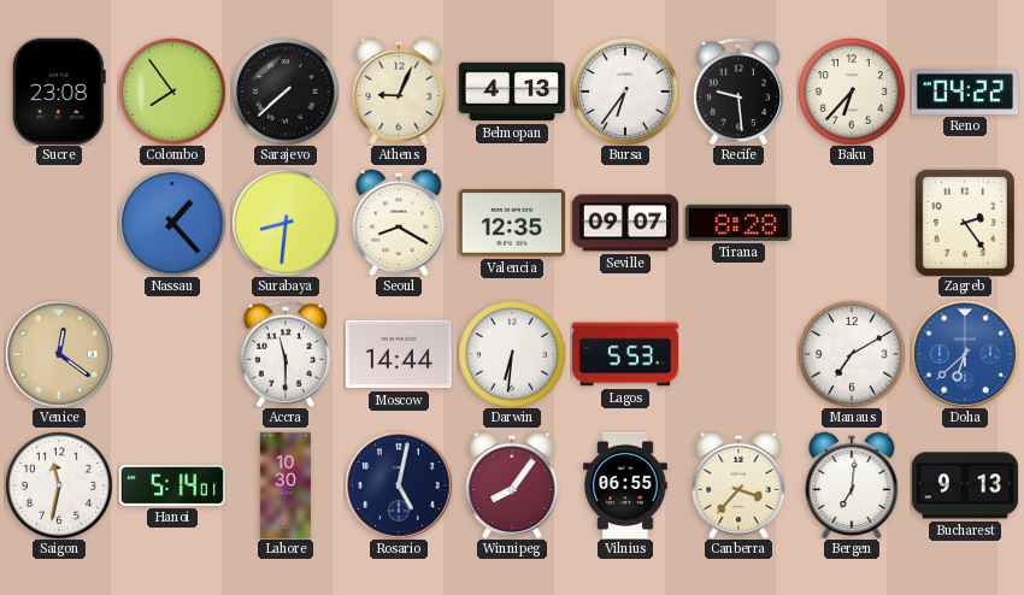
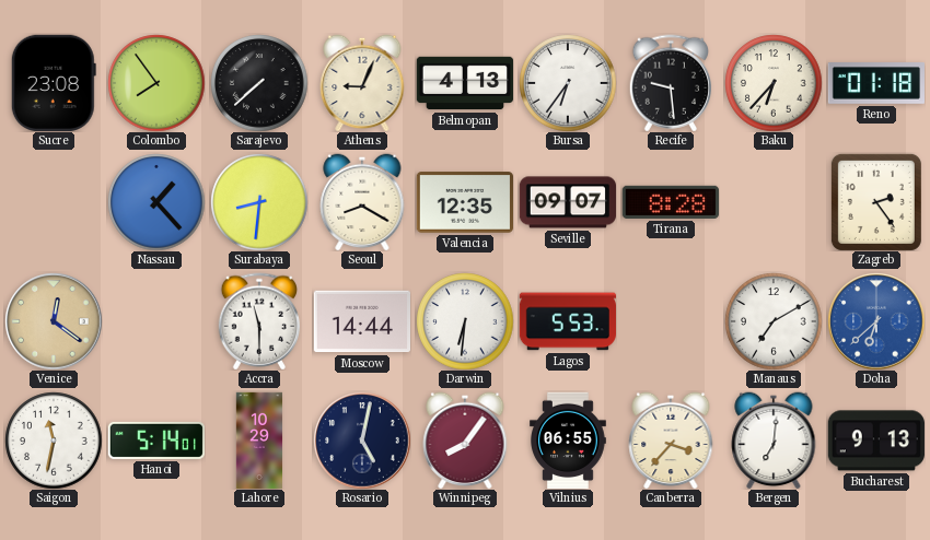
Reno: 04:22 -> 01:18
Lahore: 10:30 -> 10:29
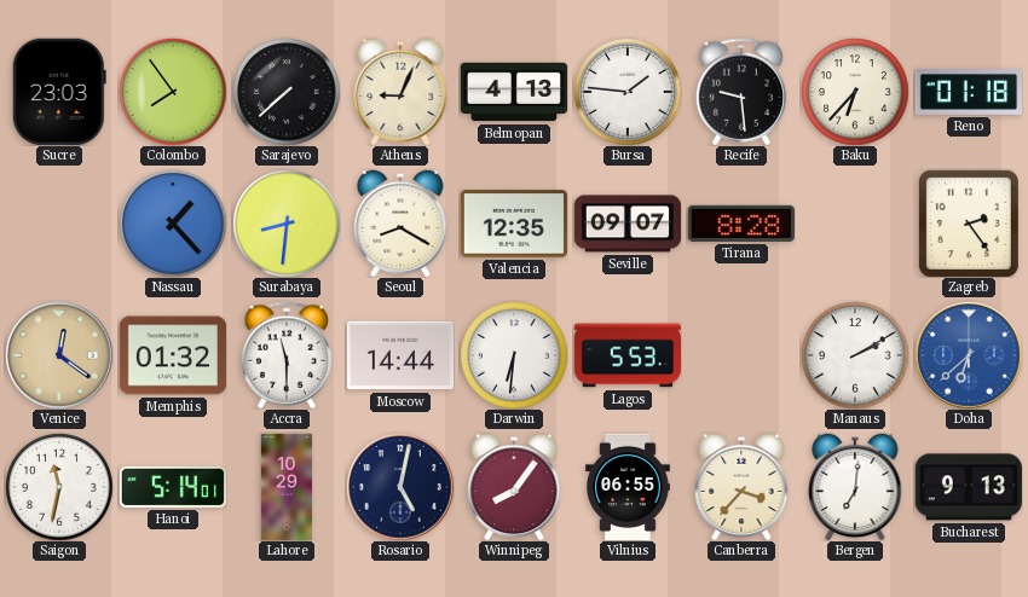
Sucre: 23:08 -> 23:03
Bursa: 6:36 -> 1:46
Memphis: none -> 01:32
Manaus: 7:10 -> 2:10
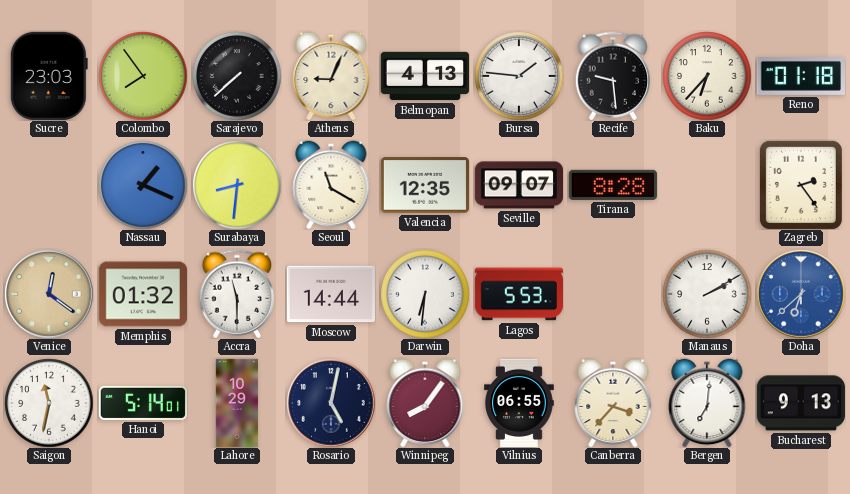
Nassau: 1:23 -> 1:19
Seoul: 8:20 -> 11:20
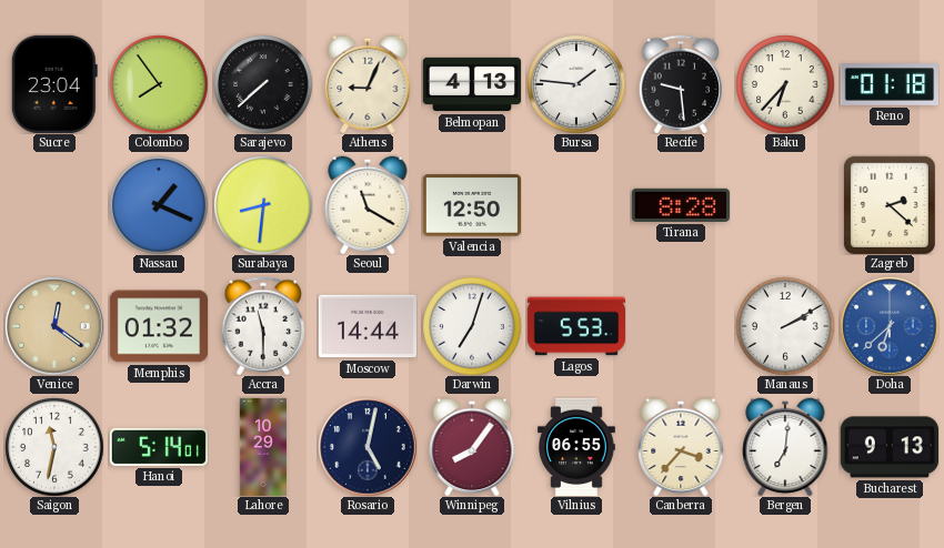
Sucre: 23:03 -> 23:04
Valencia: 12:35 -> 12:50
Seville: 09:07 -> none
Zagreb: 2:24 -> 2:22
Darwin: 6:31 -> 7:03
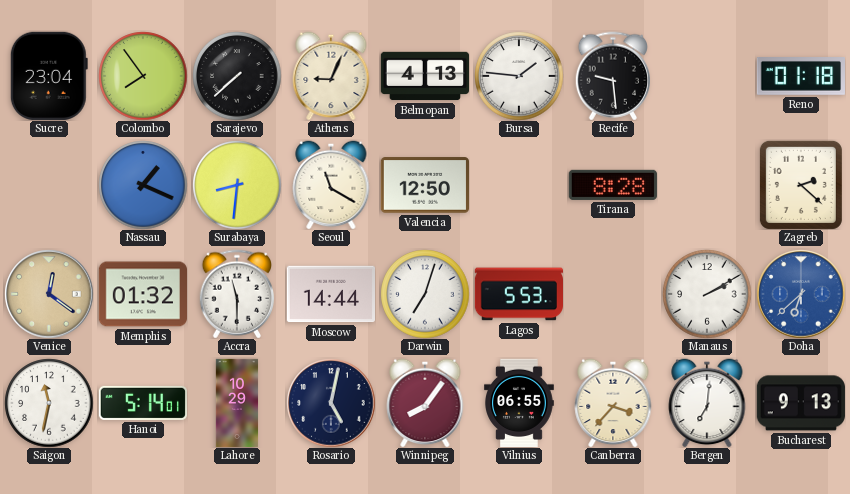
Baku: 6:37 -> none
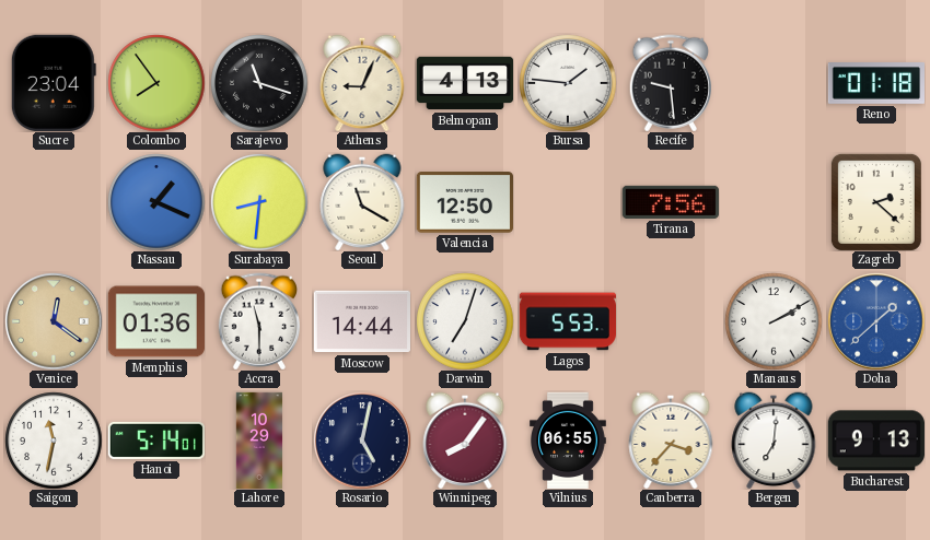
Sarajevo: 7:38 -> 11:18
Tirana: 8:28 -> 7:56
Memphis: 01:32 -> 01:36
Doha: 6:38 -> 1:38
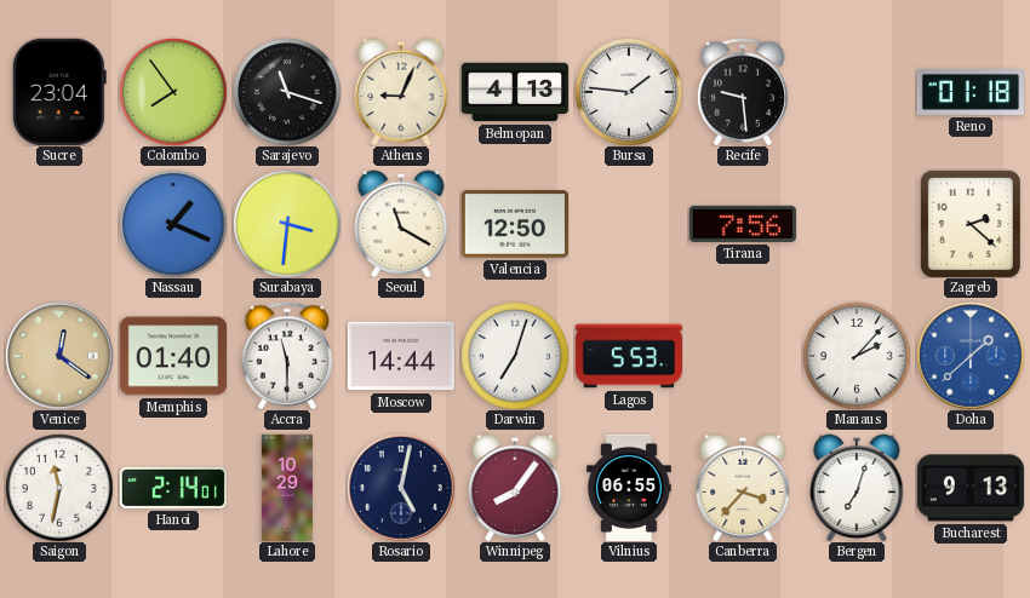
Surabaya: 8:31 -> 3:31
Memphis: 01:36 -> 01:40
Manaus: 2:10 -> 2:07
Hanoi: 5:14 -> 2:14
Bergen: 7:01 -> 7:03
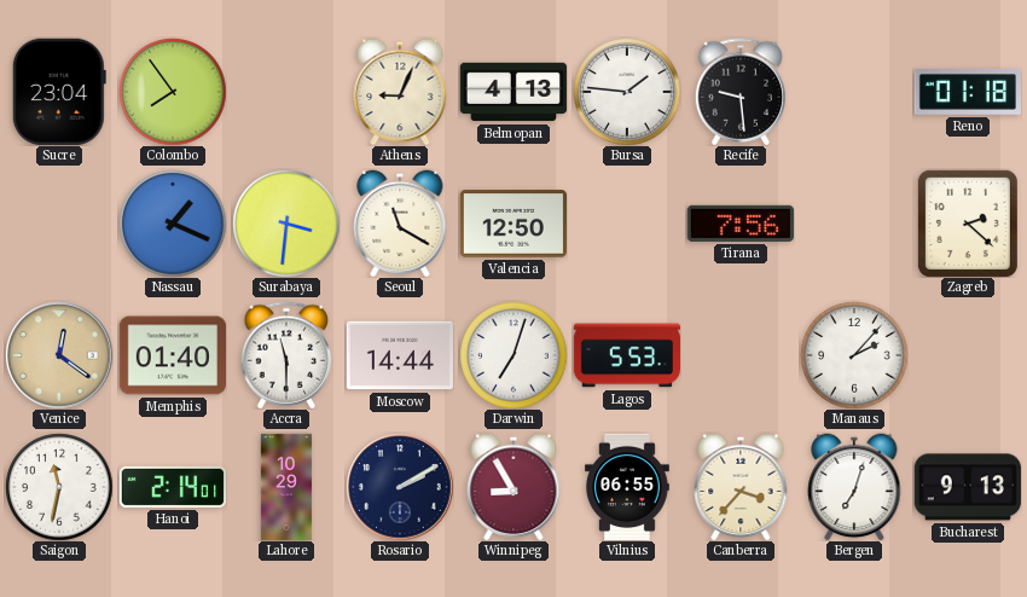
Sarajevo: 11:18 -> none
Doha: 1:38 -> none
Rosario: 5:02 -> 2:10
Winnipeg: 8:06 -> 8:55
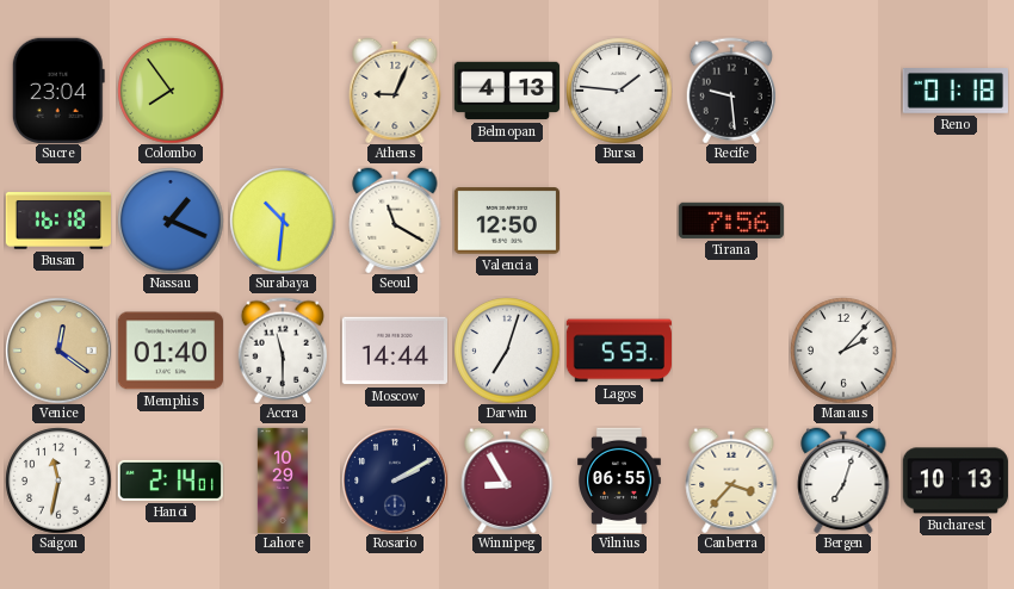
Busan: none -> 16:18
Surabaya: 3:31 -> 10:31
Zagreb: 2:22 -> none
Bucharest: 9:13 -> 10:13
